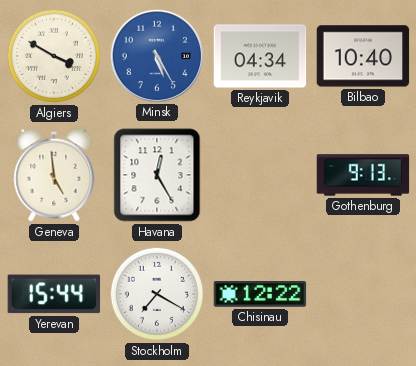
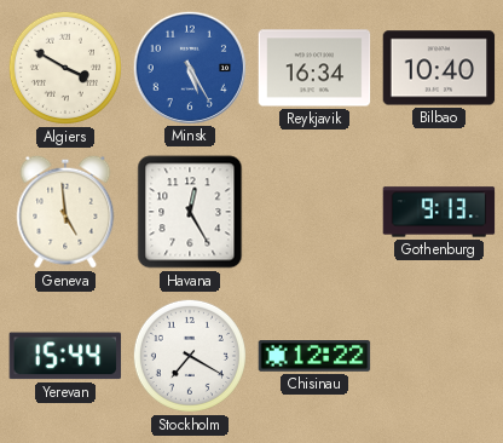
Reykjavik: 04:34 -> 16:34
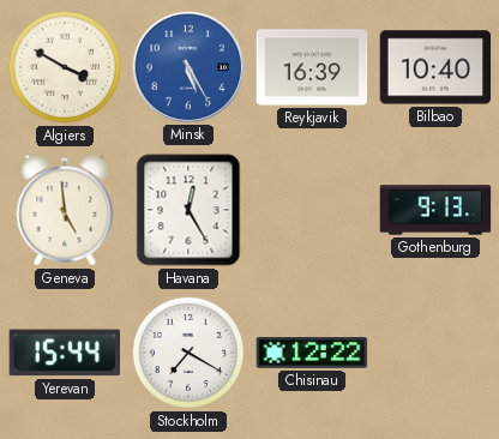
Reykjavik: 16:34 -> 16:39
